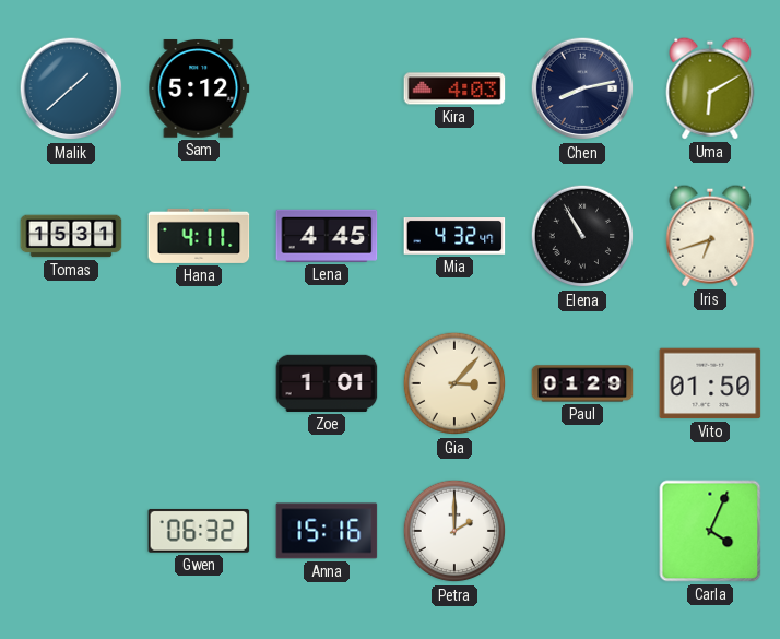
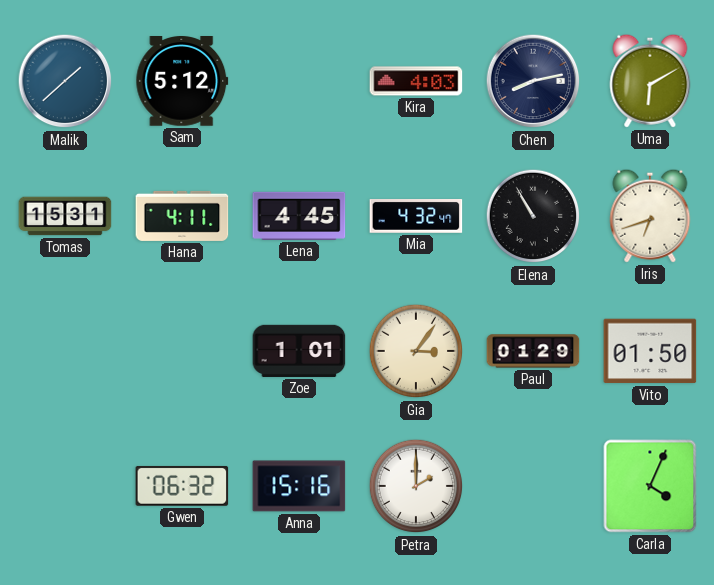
Gia: 3:07 -> 3:06
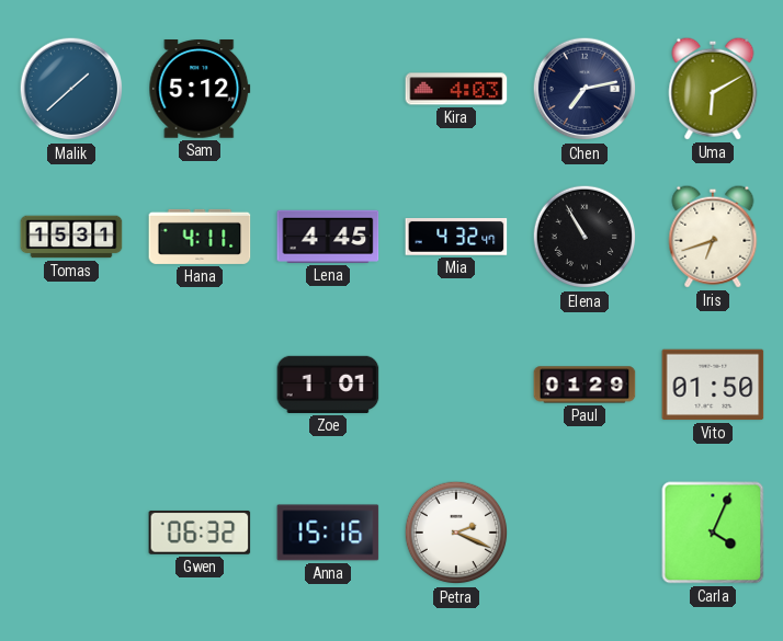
Chen: 8:13 -> 7:13
Gia: 3:06 -> none
Petra: 2:00 -> 2:19
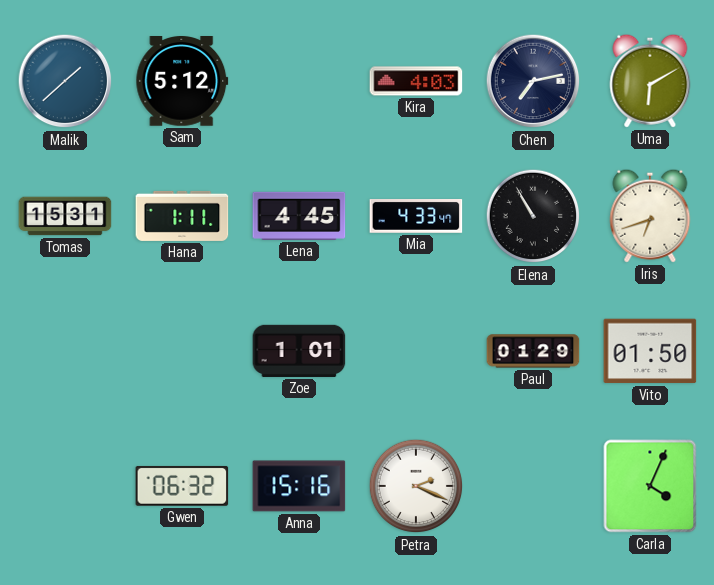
Hana: 4:11 -> 1:11
Mia: 4:32 -> 4:33
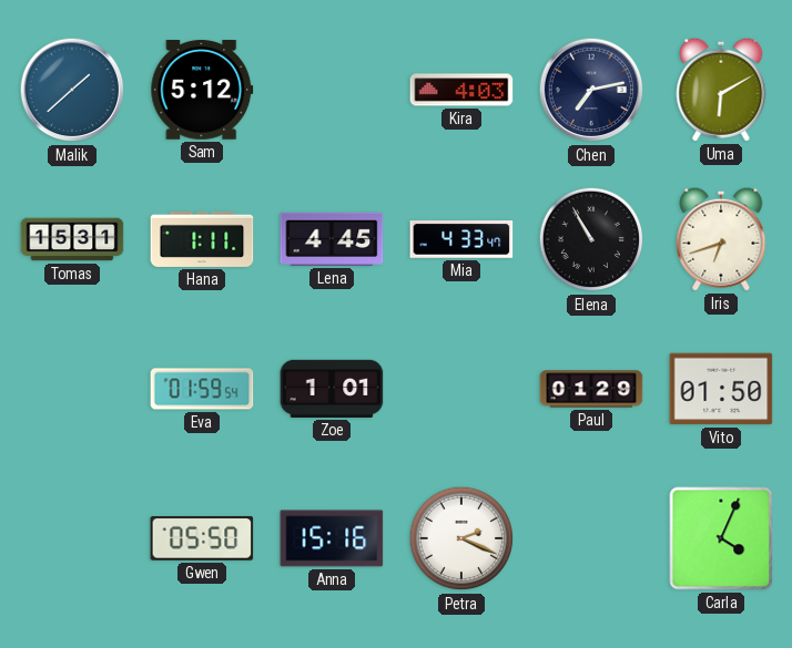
Eva: none -> 01:59
Gwen: 06:32 -> 05:50
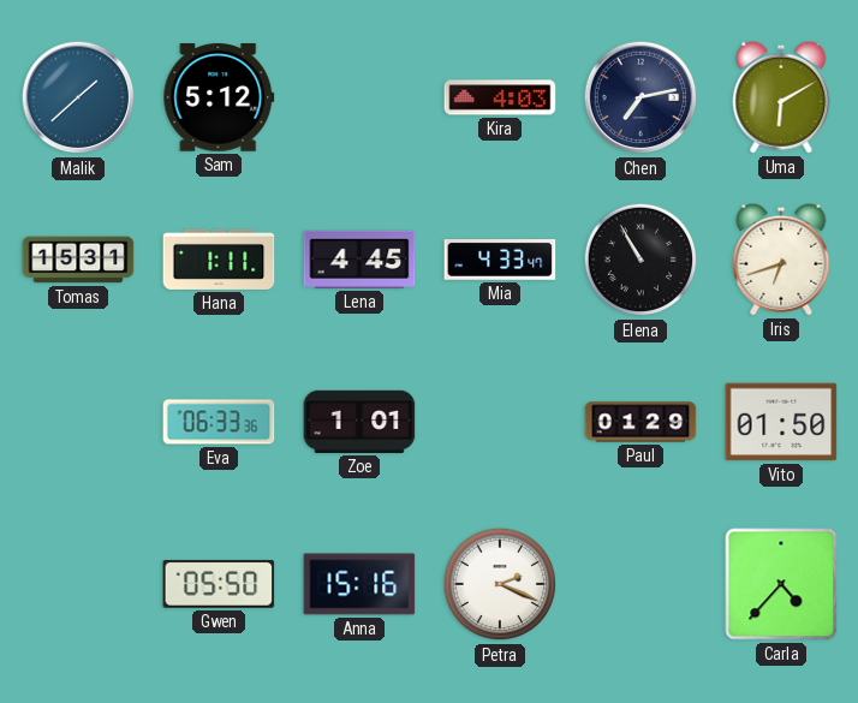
Eva: 01:59 -> 06:33
Carla: 4:04 -> 4:37
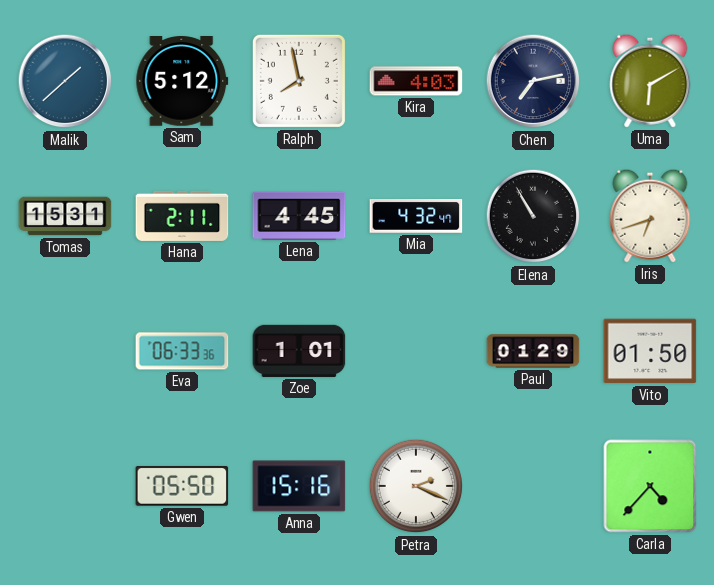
Ralph: none -> 7:58
Hana: 1:11 -> 2:11
Mia: 4:33 -> 4:32
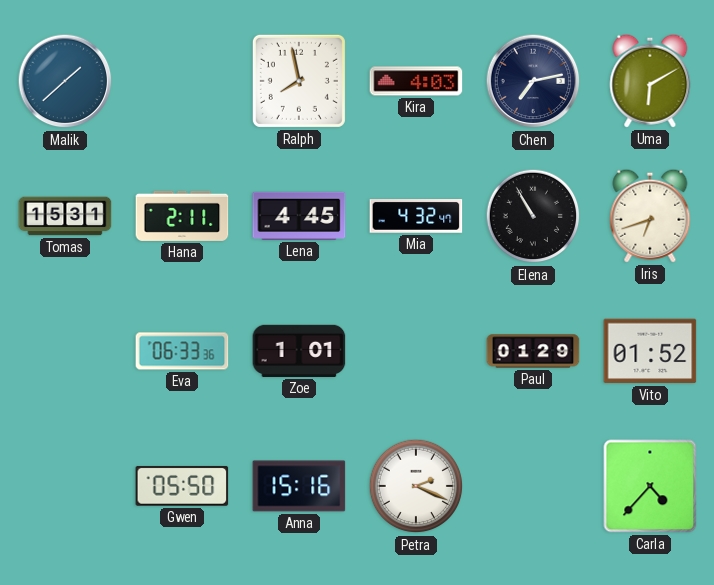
Sam: 5:12 -> none
Vito: 01:50 -> 01:52
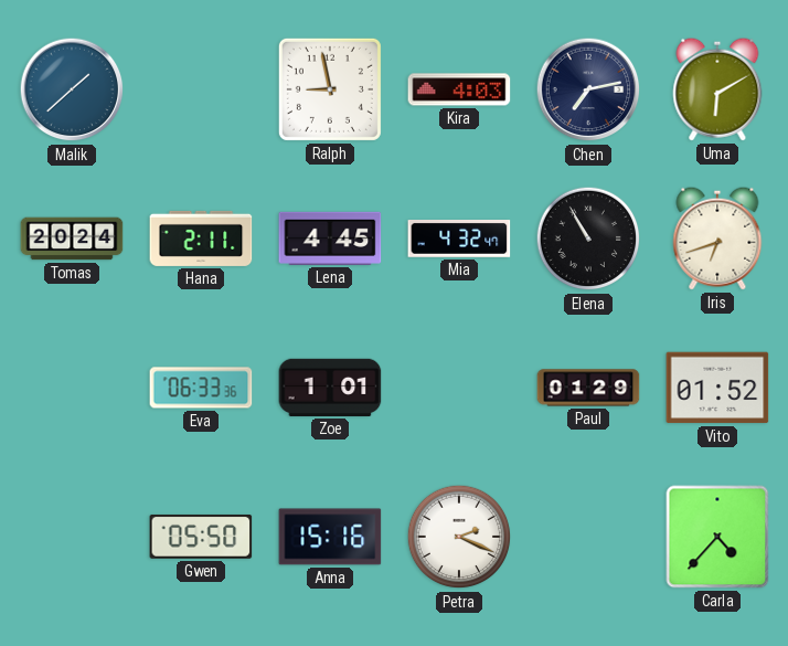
Ralph: 7:58 -> 8:58
Tomas: 15:31 -> 20:24
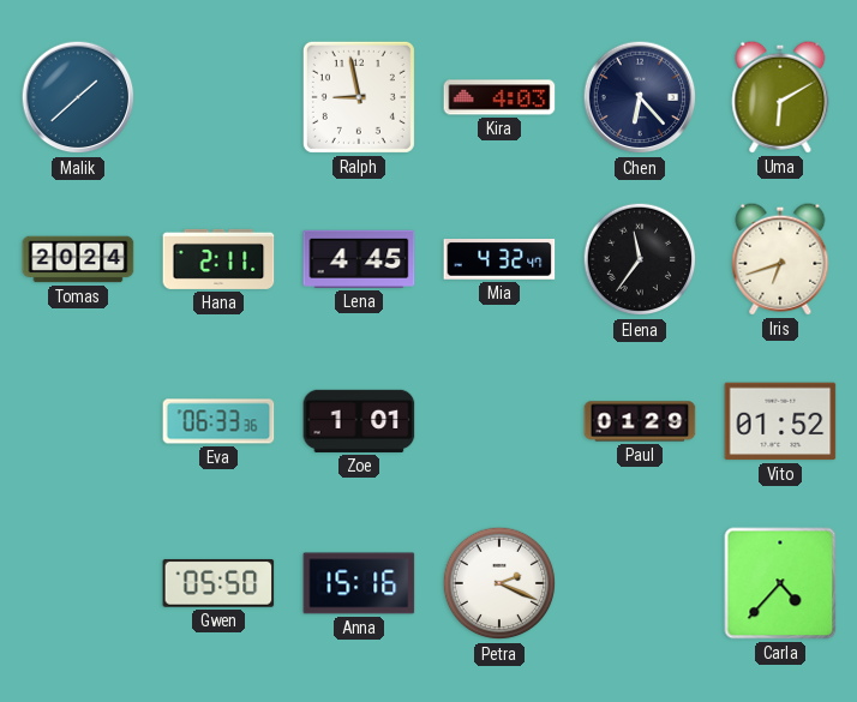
Chen: 7:13 -> 6:23
Elena: 10:55 -> 11:36
